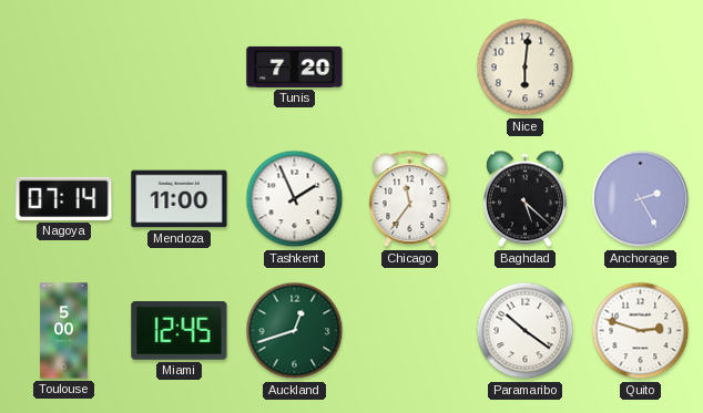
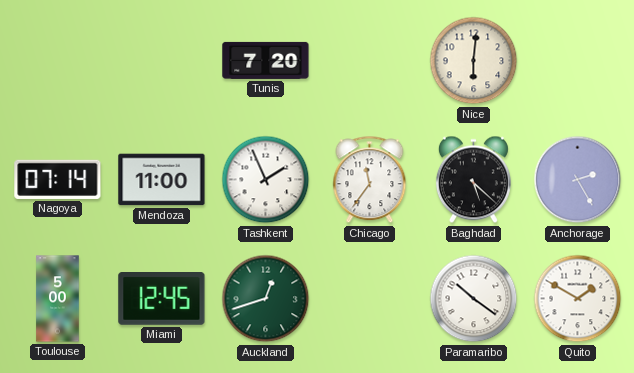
Quito: 2:48 -> 1:50
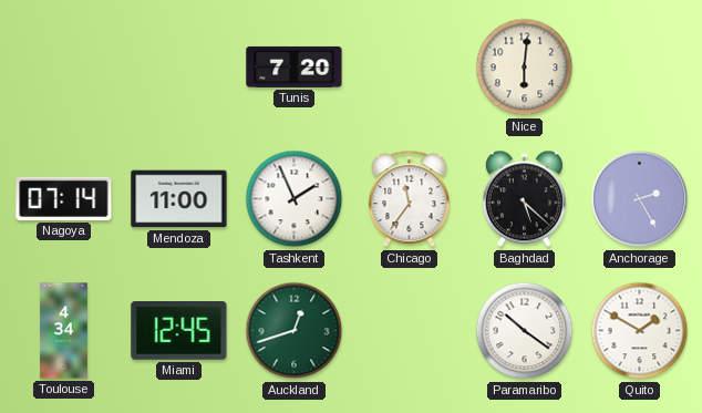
Toulouse: 5:00 -> 4:34
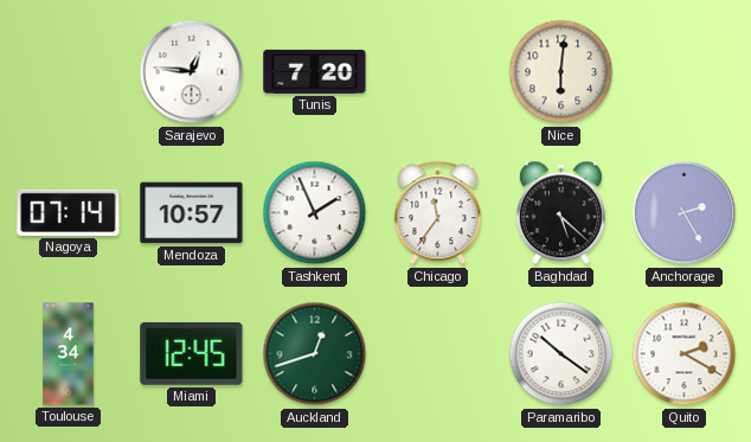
Sarajevo: none -> 12:46
Mendoza: 11:00 -> 10:57
Quito: 1:50 -> 2:20
